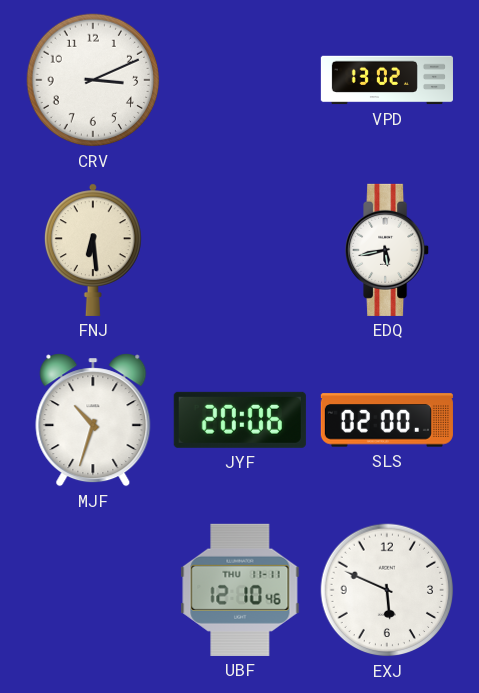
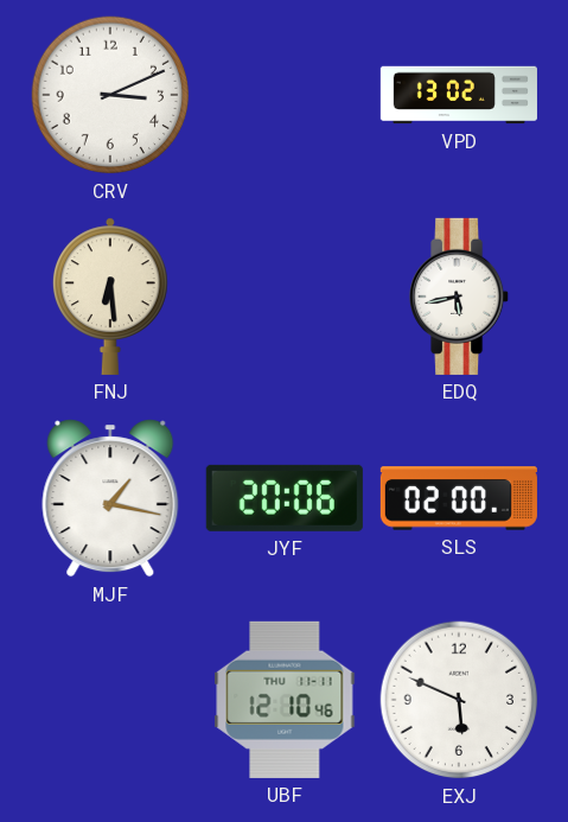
MJF: 10:33 -> 1:17
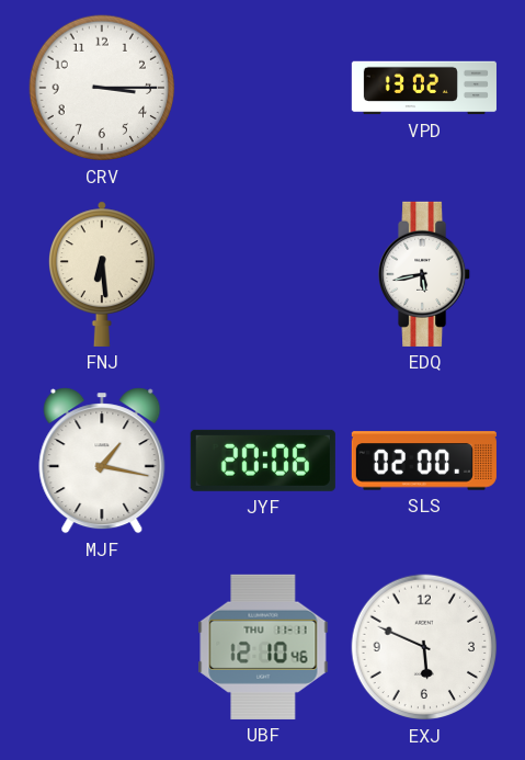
CRV: 3:11 -> 3:15
